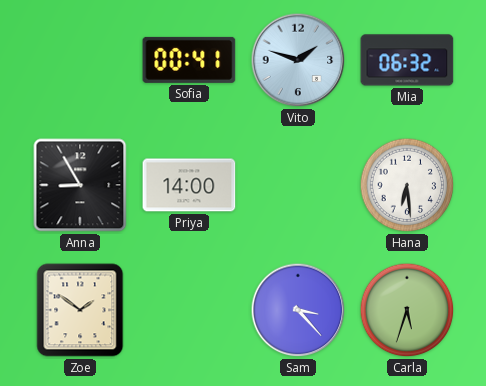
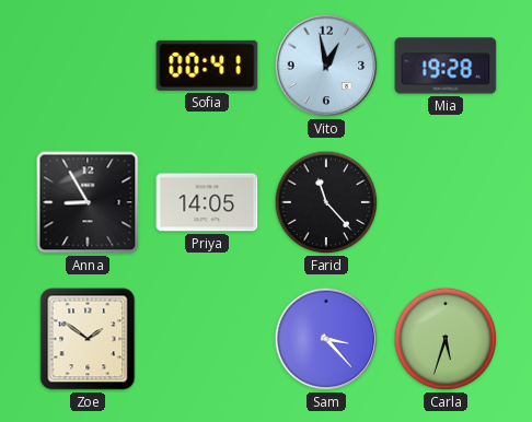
Vito: 1:48 -> 12:58
Mia: 06:32 -> 19:28
Priya: 14:00 -> 14:05
Farid: none -> 11:23
Hana: 6:29 -> none
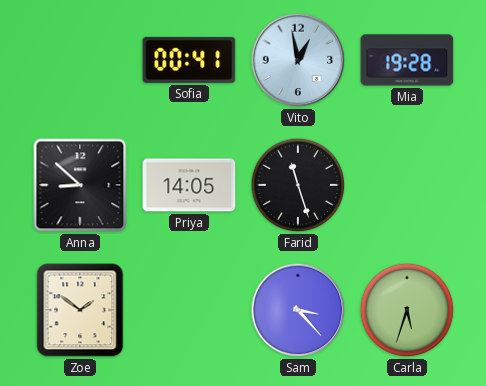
Anna: 8:55 -> 8:52
Farid: 11:23 -> 11:27
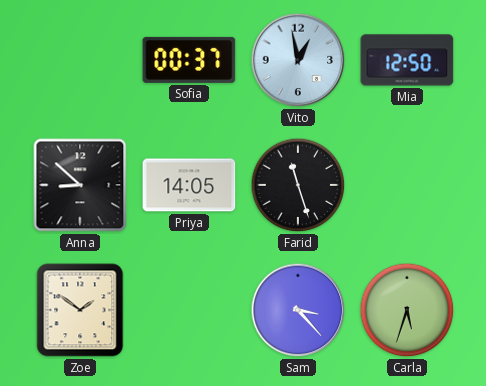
Sofia: 00:41 -> 00:37
Mia: 19:28 -> 12:50
